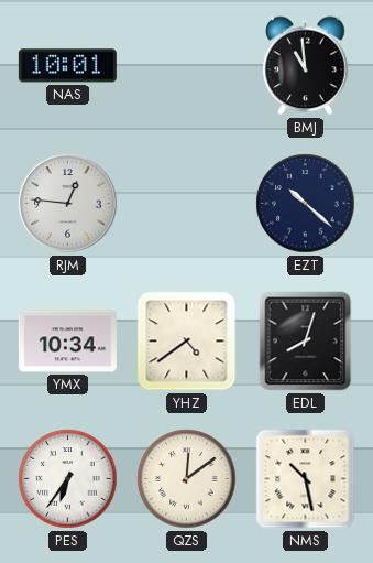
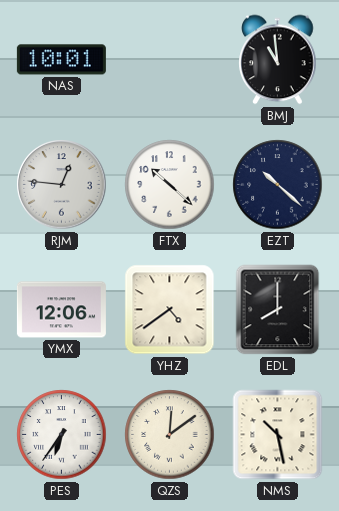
FTX: none -> 10:22
YMX: 10:34 -> 12:06
EDL: 8:03 -> 8:00
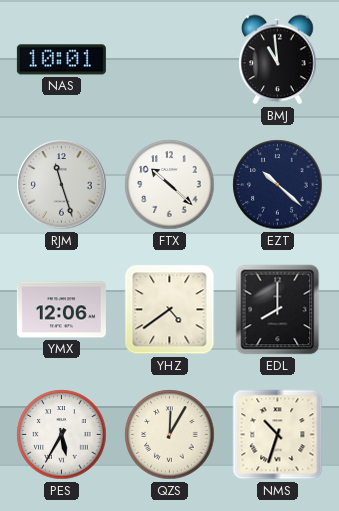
RJM: 12:46 -> 11:27
PES: 6:36 -> 5:35
QZS: 12:09 -> 12:05
NMS: 10:28 -> 10:33
